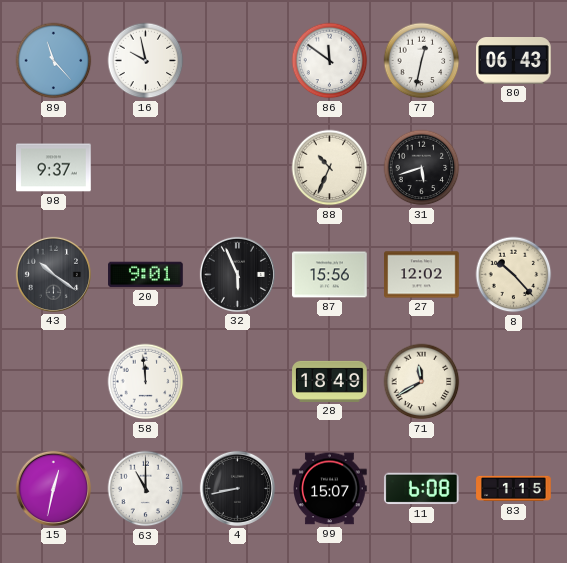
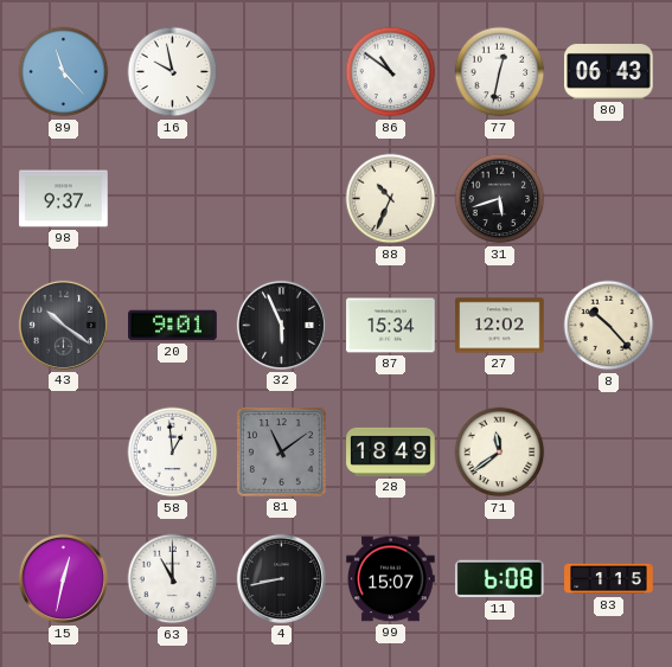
86: 11:51 -> 10:51
87: 15:56 -> 15:34
58: 11:59 -> 12:59
81: none -> 11:09
71: 11:40 -> 11:39
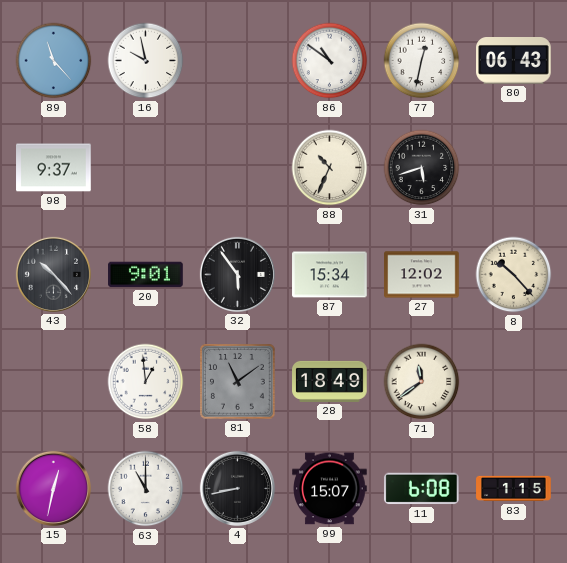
43: 10:21 -> 10:23
32: 5:56 -> 5:54
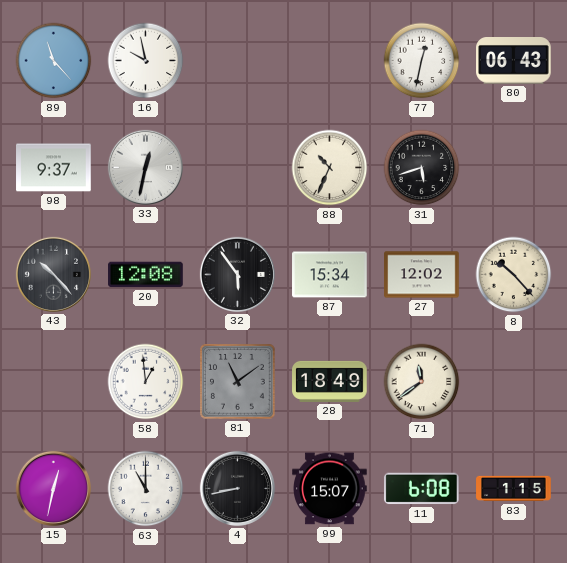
86: 10:51 -> none
33: none -> 12:32
20: 9:01 -> 12:08
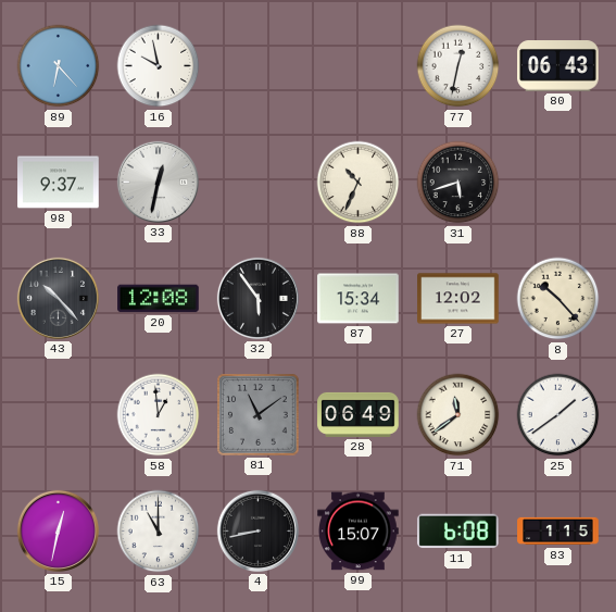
89: 11:23 -> 6:23
28: 18:49 -> 06:49
25: none -> 1:39
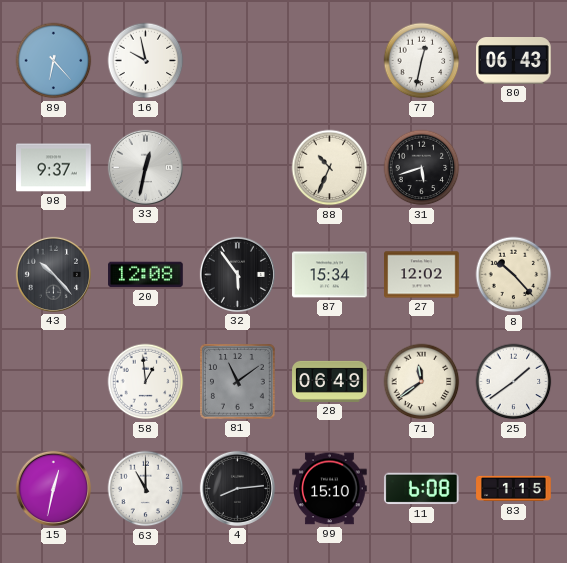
4: 8:43 -> 8:14
99: 15:07 -> 15:10
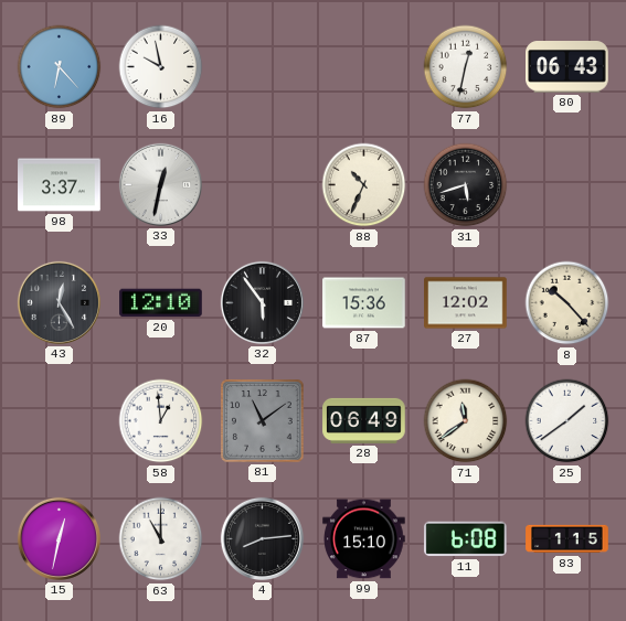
98: 9:37 -> 3:37
43: 10:23 -> 12:25
20: 12:08 -> 12:10
87: 15:34 -> 15:36
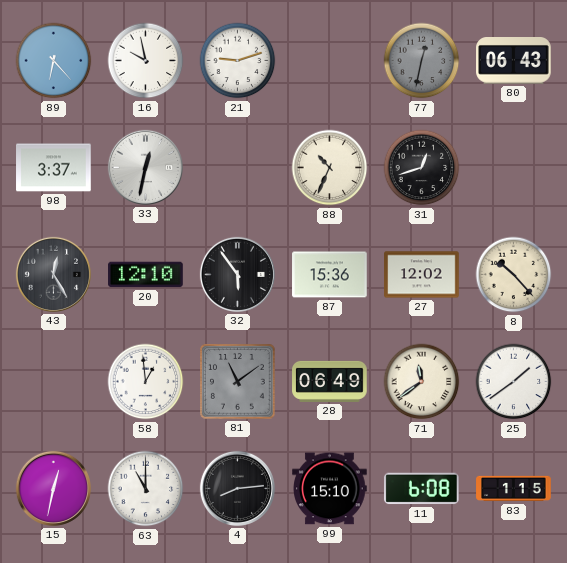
21: none -> 9:12
77 dial: white -> grey
31: 5:42 -> 12:42
